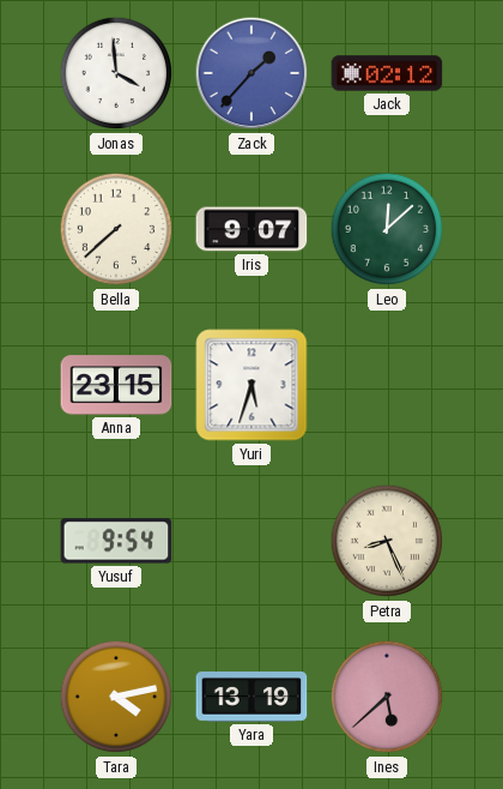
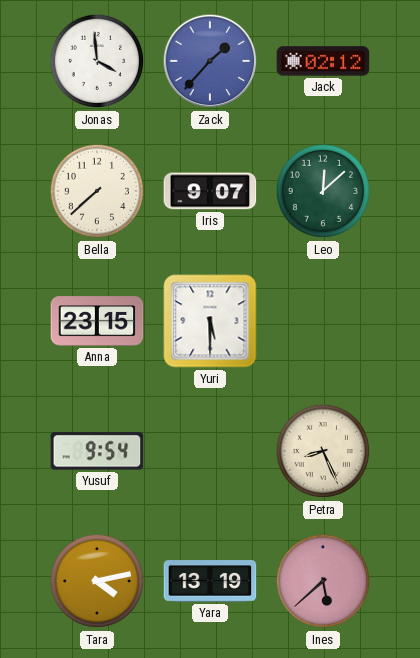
Yuri: 5:33 -> 5:30
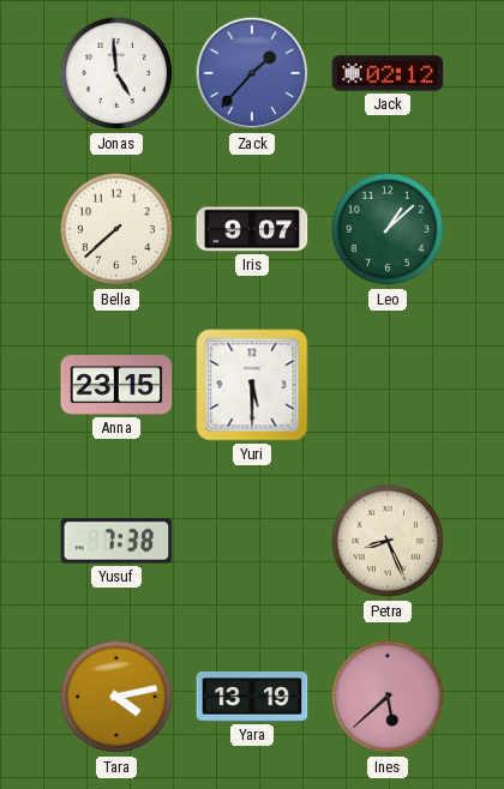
Jonas: 3:59 -> 4:59
Leo: 12:08 -> 1:08
Yusuf: 9:54 -> 7:38
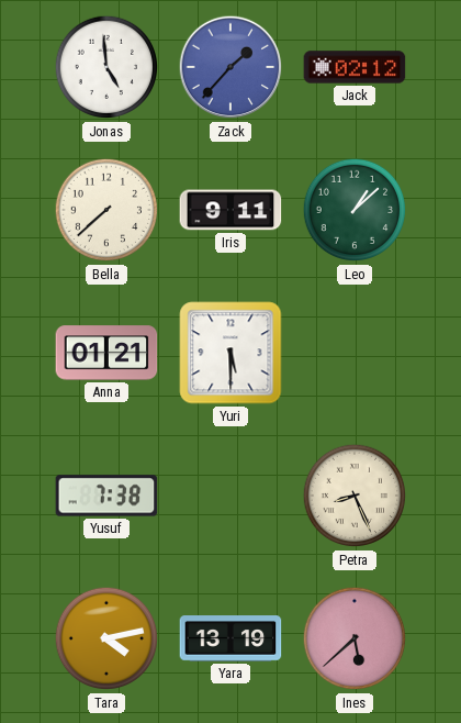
Iris: 9:07 -> 9:11
Anna: 23:15 -> 01:21
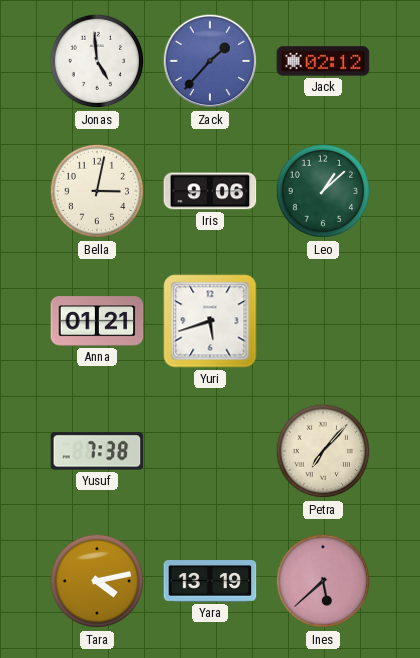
Bella: 7:38 -> 3:02
Iris: 9:11 -> 9:06
Yuri: 5:30 -> 5:42
Petra: 8:26 -> 7:07
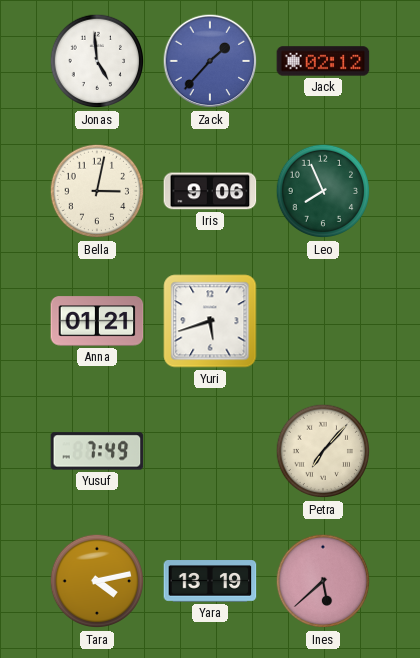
Leo: 1:08 -> 7:56
Yusuf: 7:38 -> 7:49
